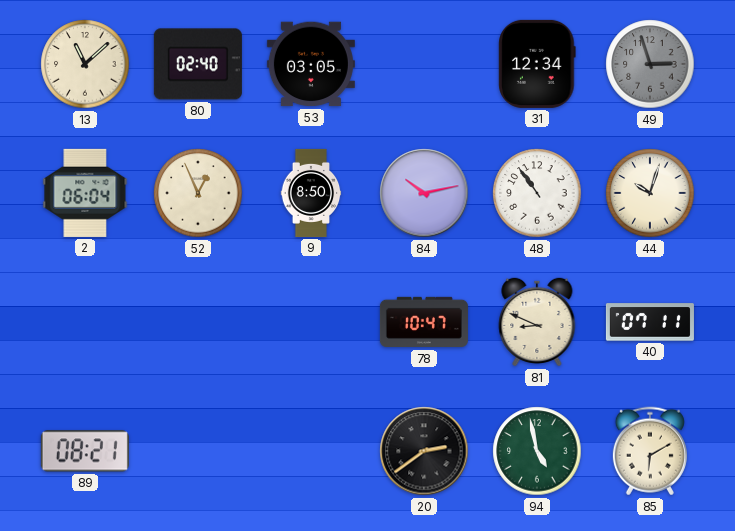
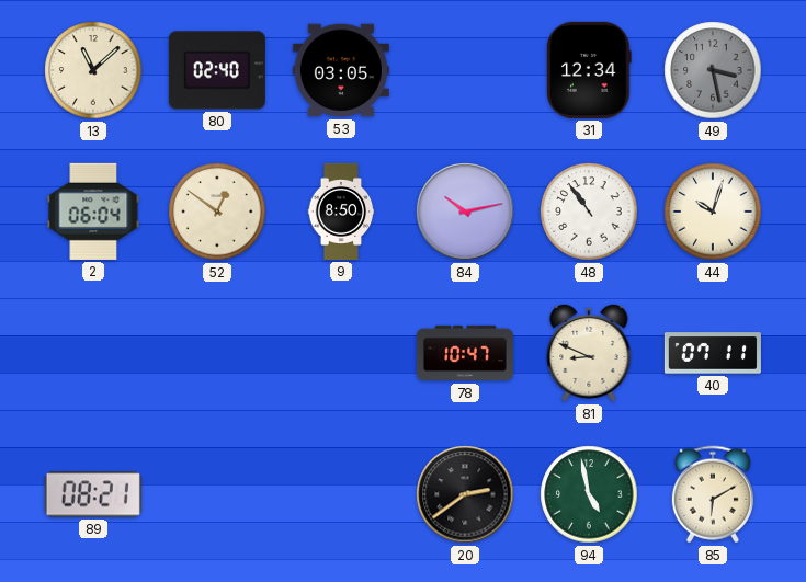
49: 2:57 -> 3:28
52: 12:56 -> 12:51
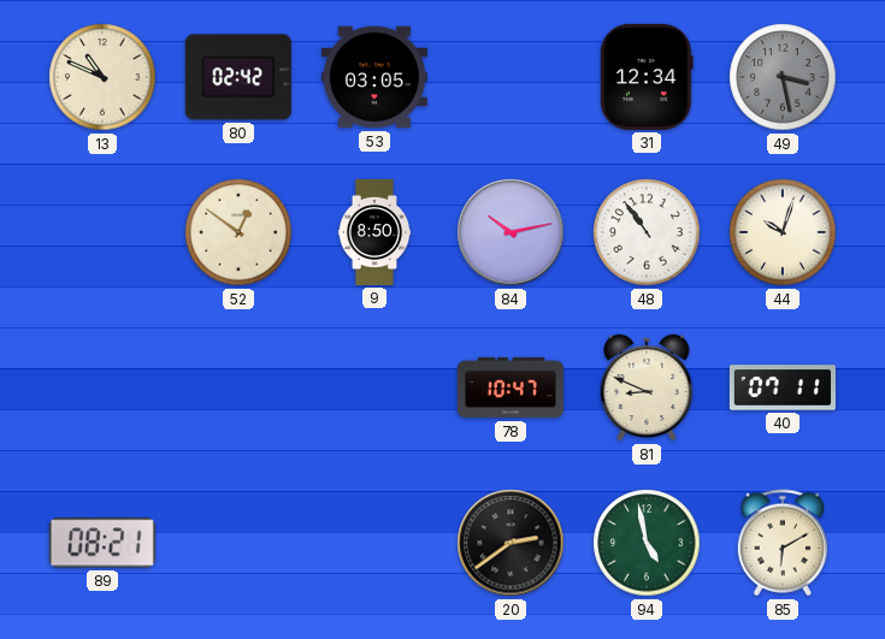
13: 11:08 -> 10:49
80: 02:40 -> 02:42
2: 06:04 -> none
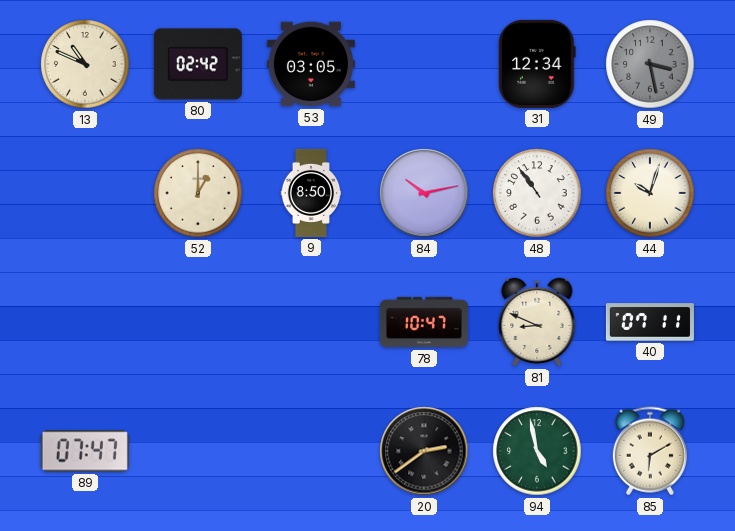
52: 12:51 -> 1:00
89: 08:21 -> 07:47
